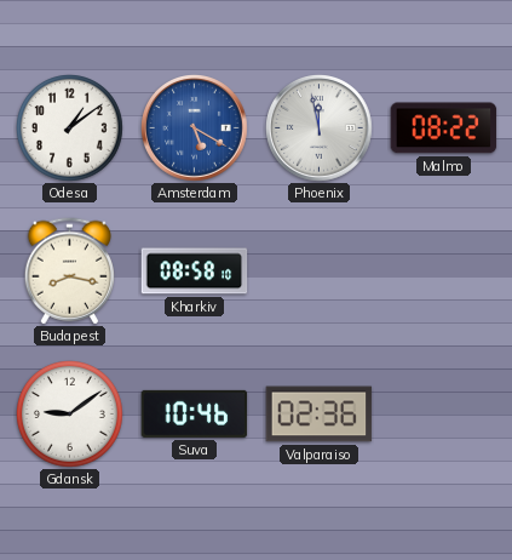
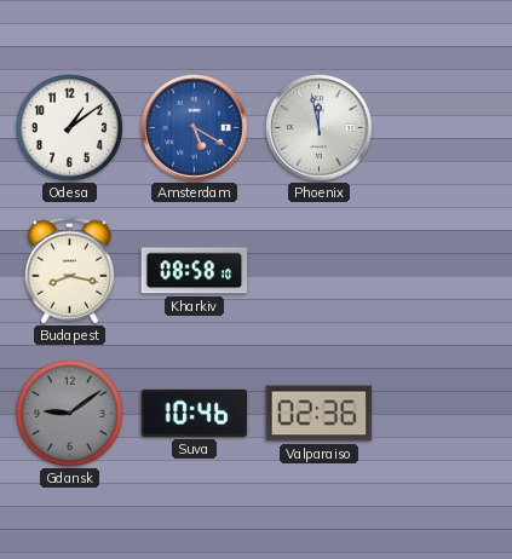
Malmo: 08:22 -> none
Gdansk dial: white -> grey
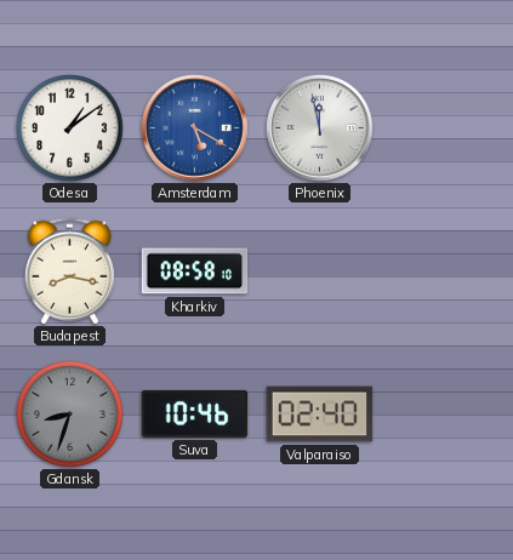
Gdansk: 9:09 -> 8:33
Valparaiso: 02:36 -> 02:40
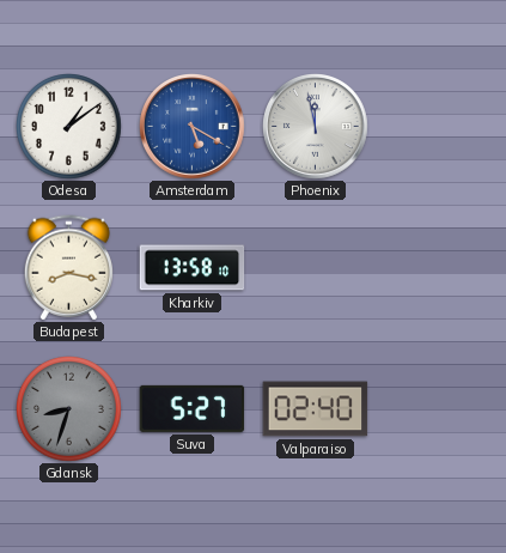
Kharkiv: 08:58 -> 13:58
Suva: 10:46 -> 5:27
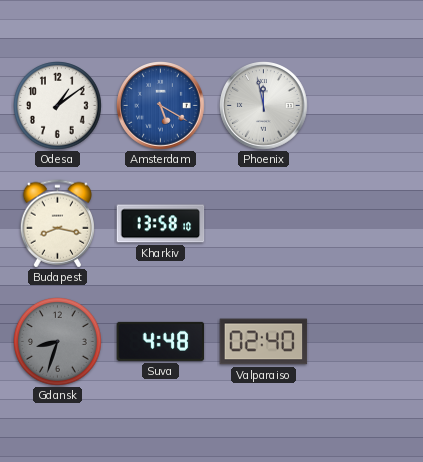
Suva: 5:27 -> 4:48
